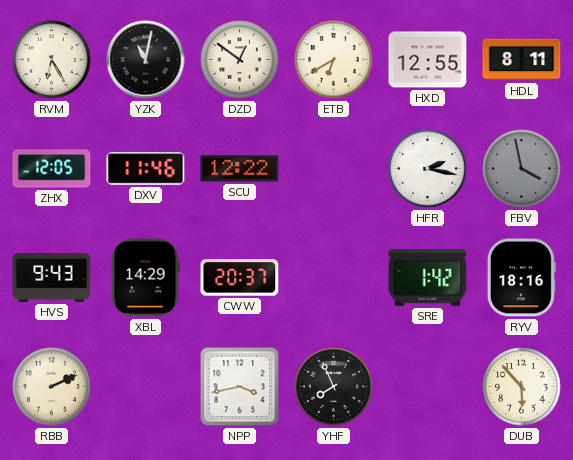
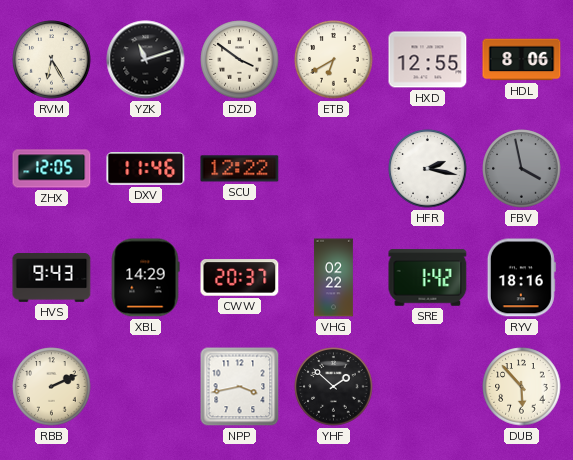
YZK: 11:02 -> 11:12
DZD: 12:51 -> 3:51
HDL: 8:11 -> 8:06
VHG: none -> 02:22
YHF: 7:56 -> 1:52
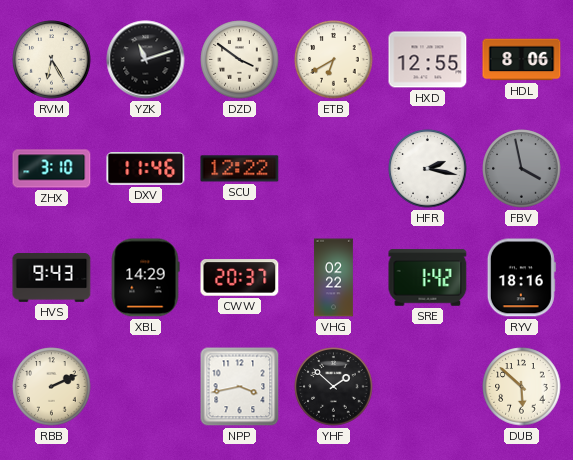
ZHX: 12:05 -> 3:10
DUB: 5:53 -> 5:52
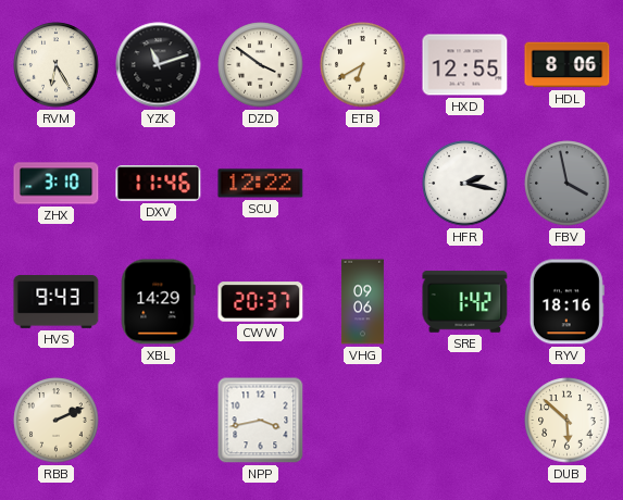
VHG: 02:22 -> 09:06
YHF: 1:52 -> none
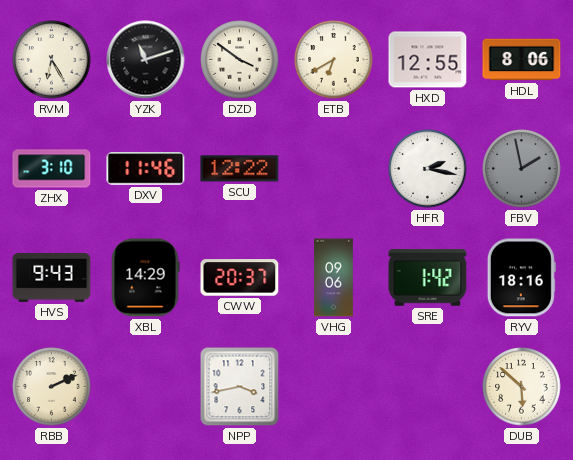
FBV: 3:58 -> 1:58
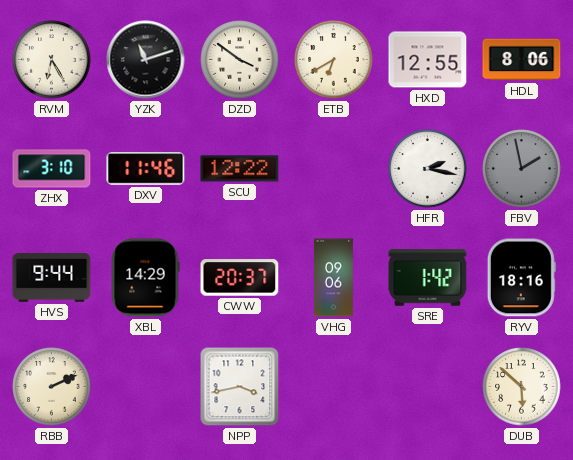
HVS: 9:43 -> 9:44
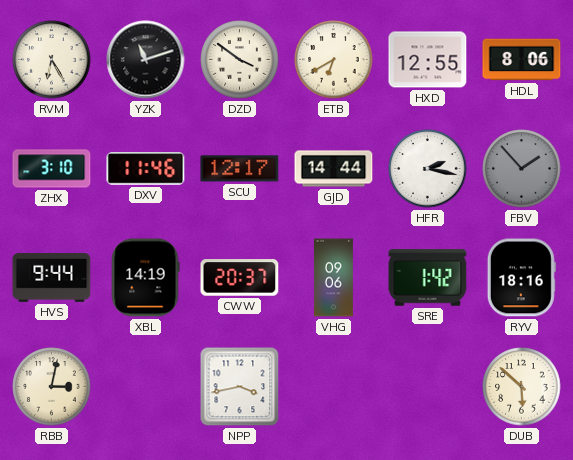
SCU: 12:22 -> 12:17
GJD: none -> 14:44
FBV: 1:58 -> 1:53
XBL: 14:29 -> 14:19
RBB: 2:11 -> 3:02
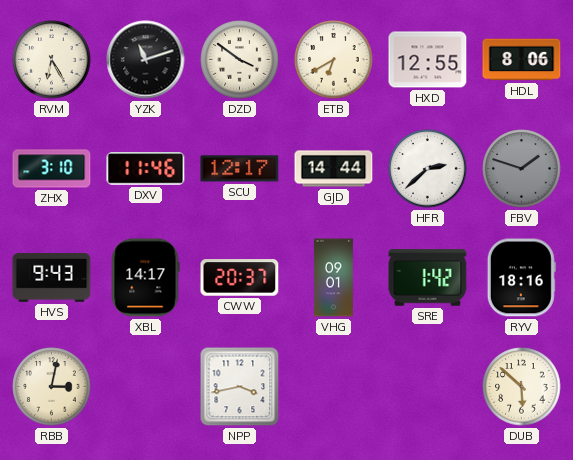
HFR: 2:17 -> 2:38
FBV: 1:53 -> 1:48
HVS: 9:44 -> 9:43
XBL: 14:19 -> 14:17
VHG: 09:06 -> 09:01
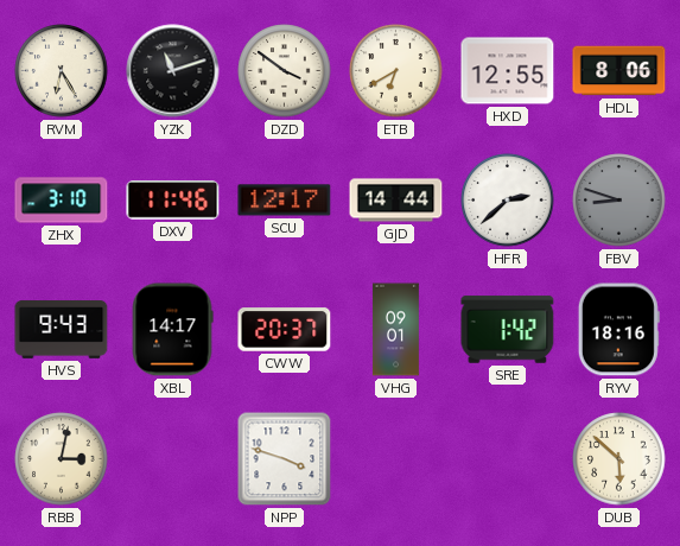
FBV: 1:48 -> 8:48
NPP: 3:43 -> 3:48
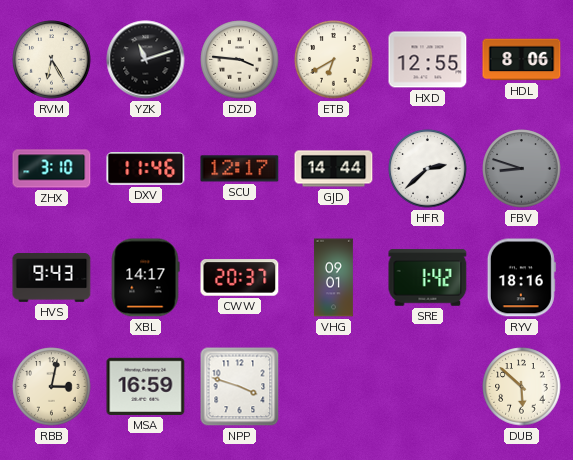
DZD: 3:51 -> 3:46
MSA: none -> 16:59
